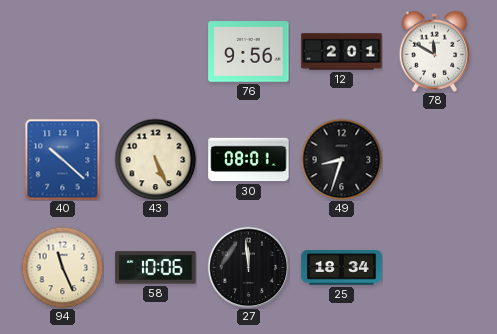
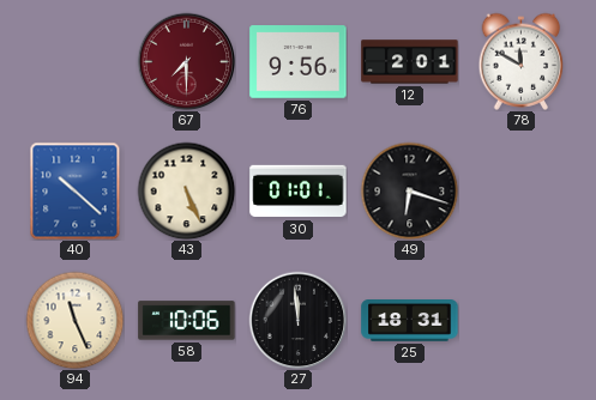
67: none -> 7:30
30: 08:01 -> 01:01
49: 8:33 -> 6:18
25: 18:34 -> 18:31
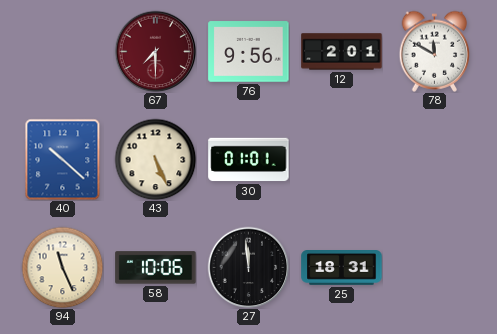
49: 6:18 -> none
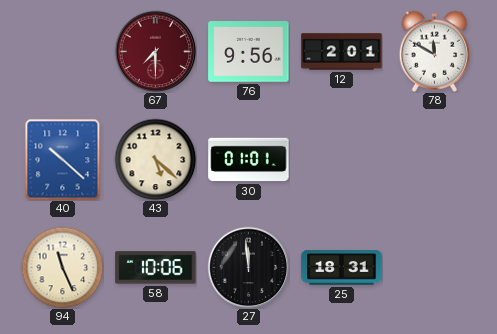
43: 5:26 -> 5:22
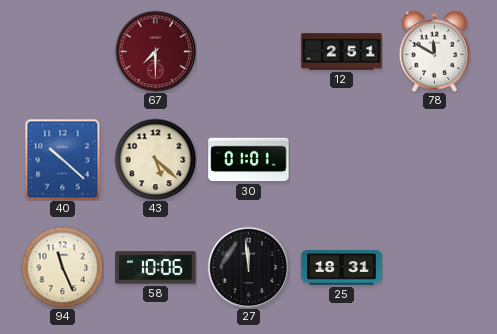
76: 9:56 -> none
12: 2:01 -> 2:51
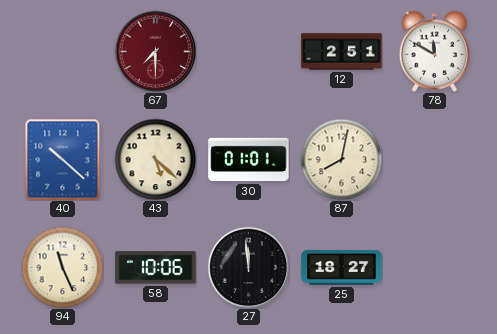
87: none -> 8:02
25: 18:31 -> 18:27
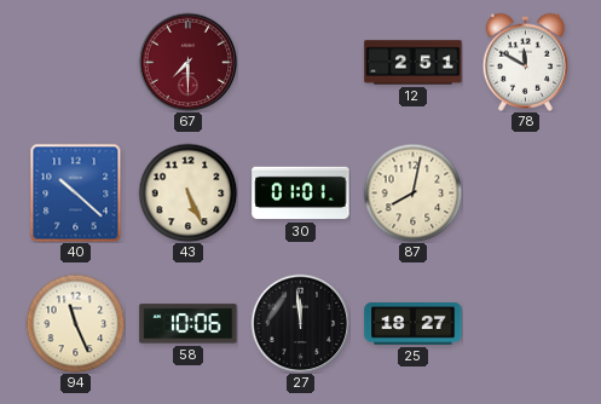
43: 5:22 -> 5:26
